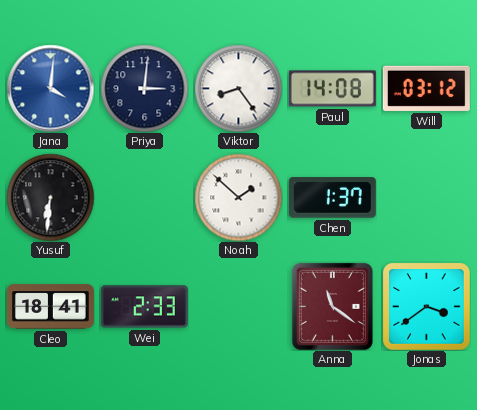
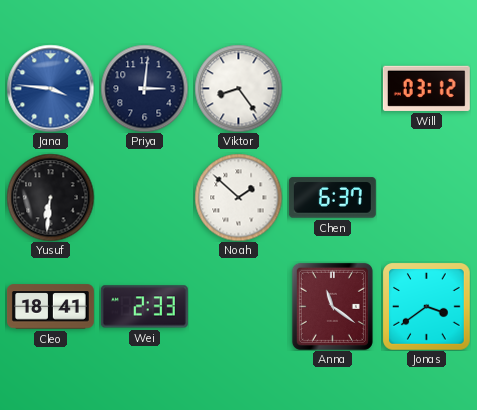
Jana: 4:01 -> 3:46
Paul: 14:08 -> none
Chen: 1:37 -> 6:37
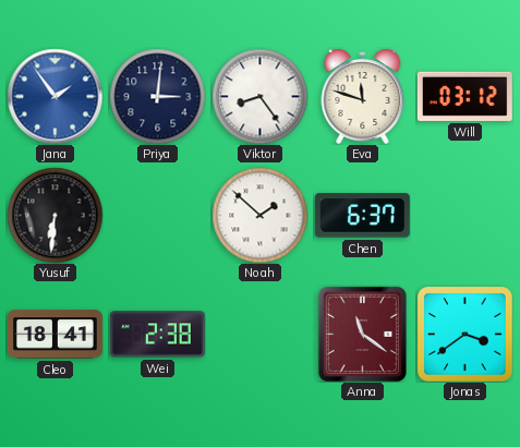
Jana: 3:46 -> 1:54
Eva: none -> 11:48
Wei: 2:33 -> 2:38
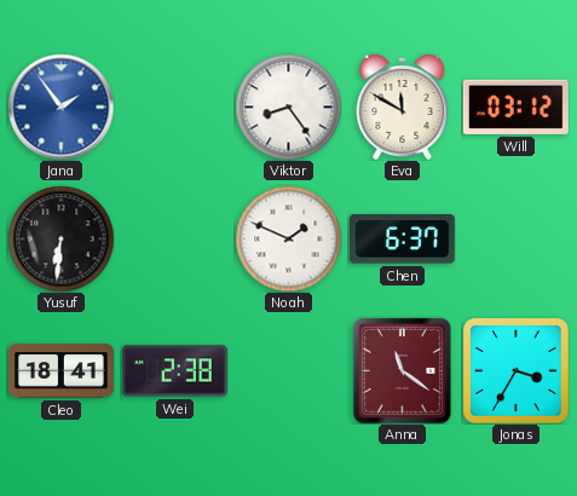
Priya: 3:01 -> none
Eva: 11:48 -> 11:50
Noah: 1:52 -> 1:49
Jonas: 3:39 -> 3:35
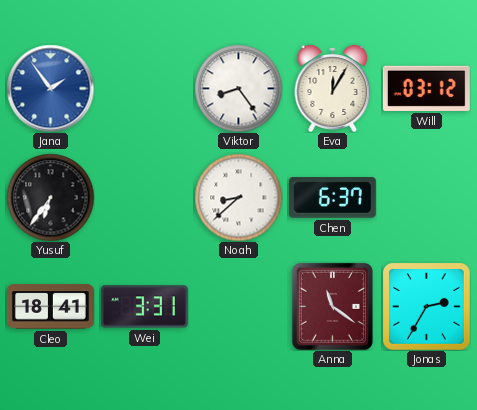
Eva: 11:50 -> 12:05
Yusuf: 6:31 -> 6:36
Noah: 1:49 -> 8:38
Wei: 2:38 -> 3:31
Jonas: 3:35 -> 2:35
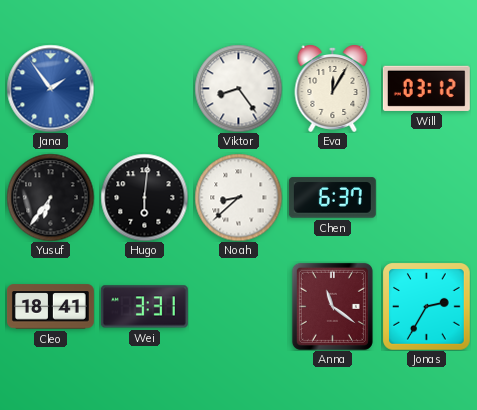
Hugo: none -> 6:01
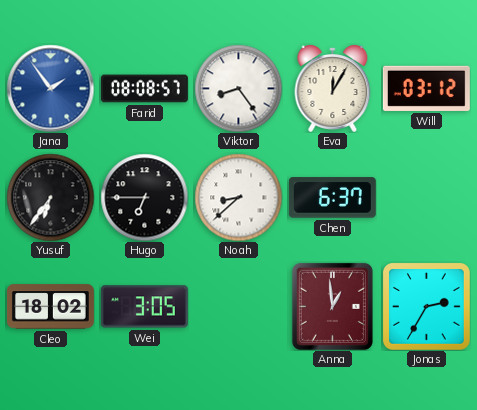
Farid: none -> 08:08
Hugo: 6:01 -> 6:45
Cleo: 18:41 -> 18:02
Wei: 3:31 -> 3:05
Anna: 11:21 -> 12:59
